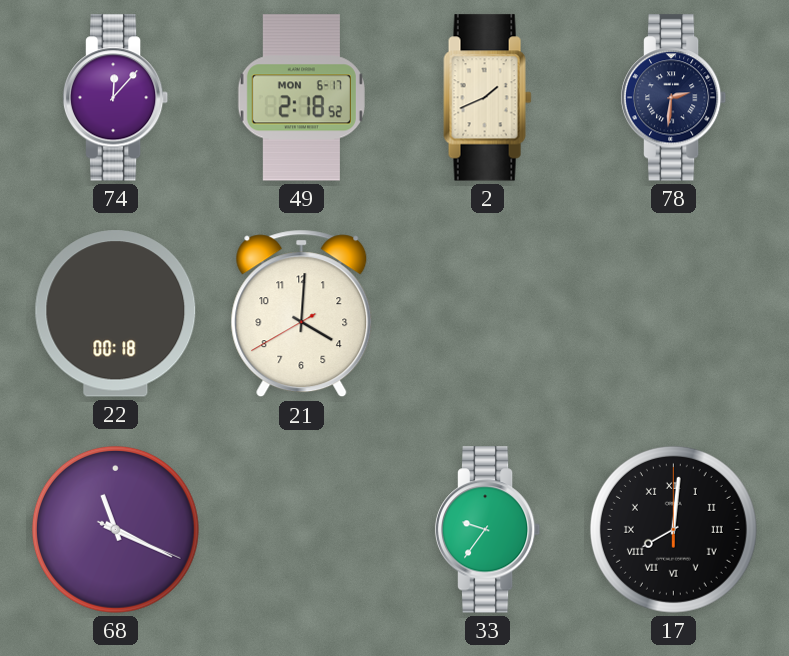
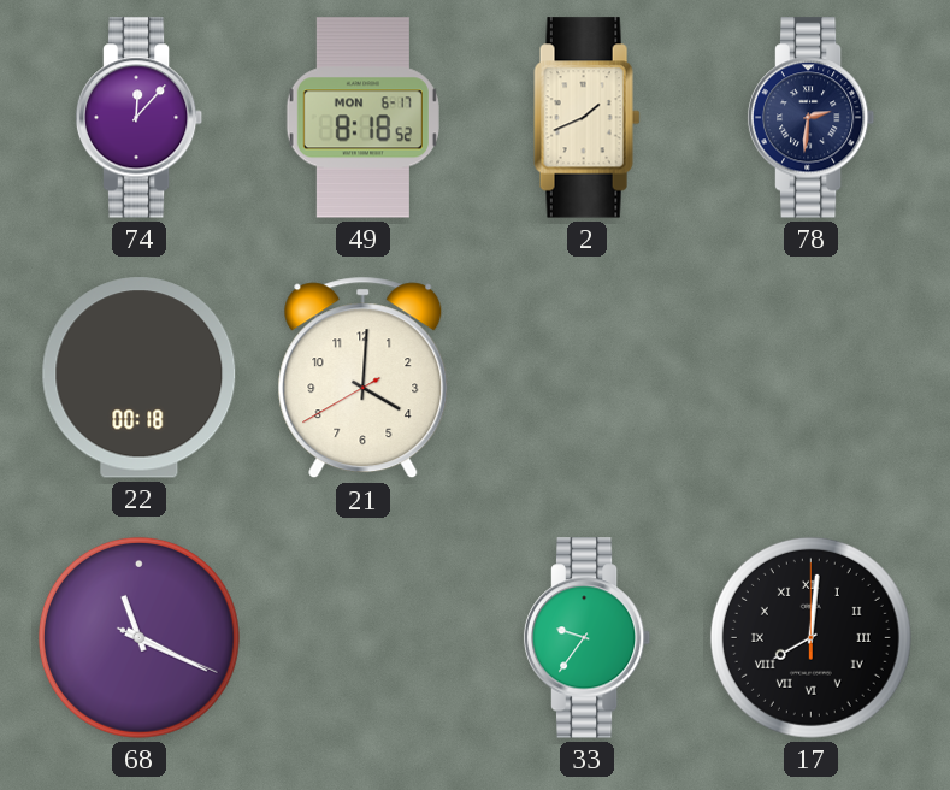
49: 2:18 -> 8:18
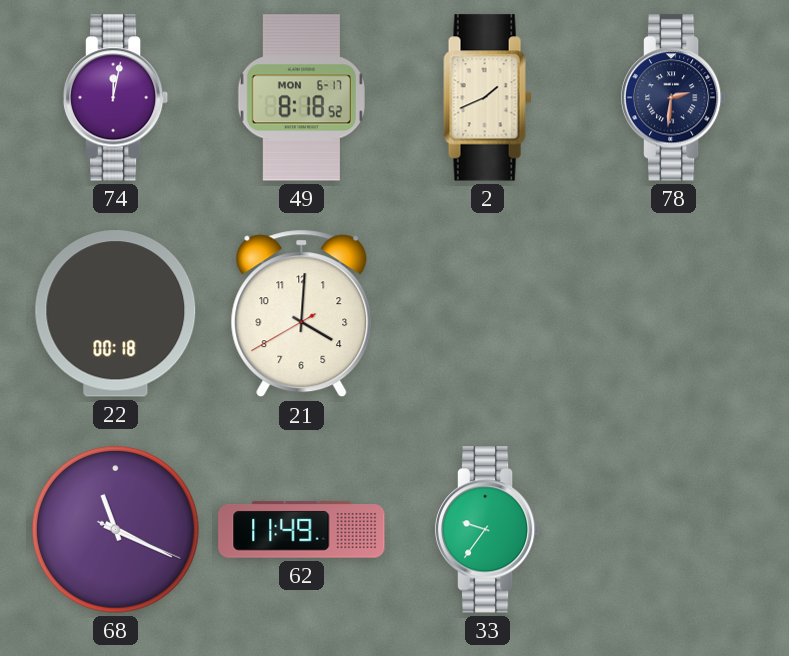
74: 12:07 -> 12:02
62: none -> 11:49
17: 8:01 -> none
